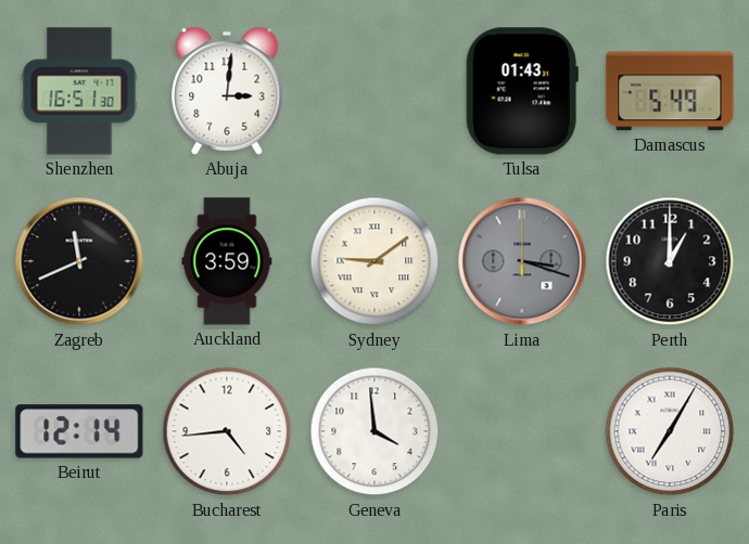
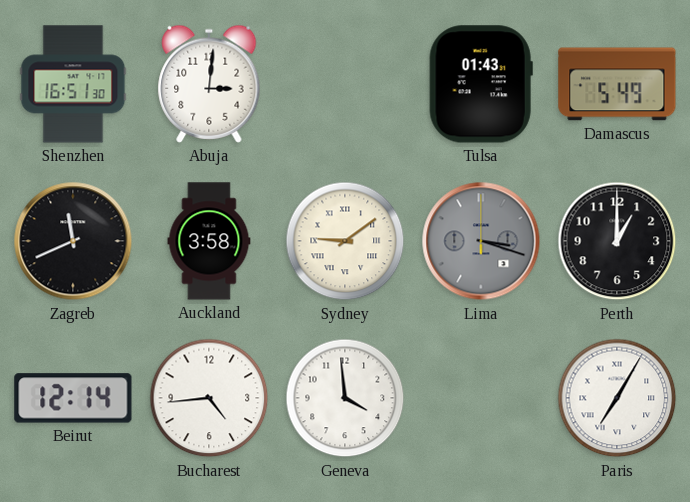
Auckland: 3:59 -> 3:58
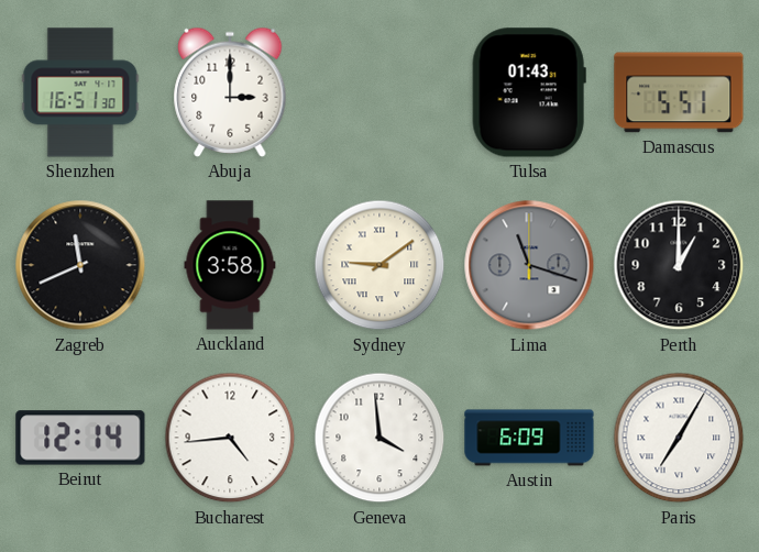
Abuja: 3:01 -> 3:00
Damascus: 5:49 -> 5:51
Lima: 3:18 -> 11:18
Austin: none -> 6:09
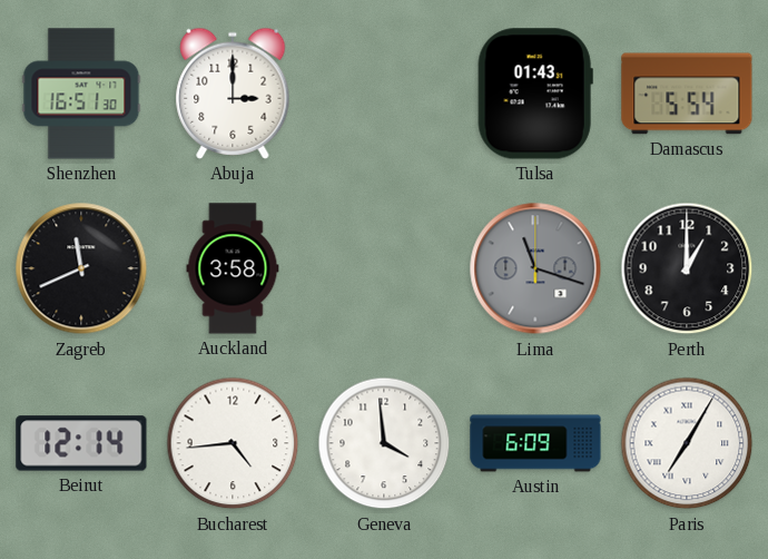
Damascus: 5:51 -> 5:54
Sydney: 9:09 -> none
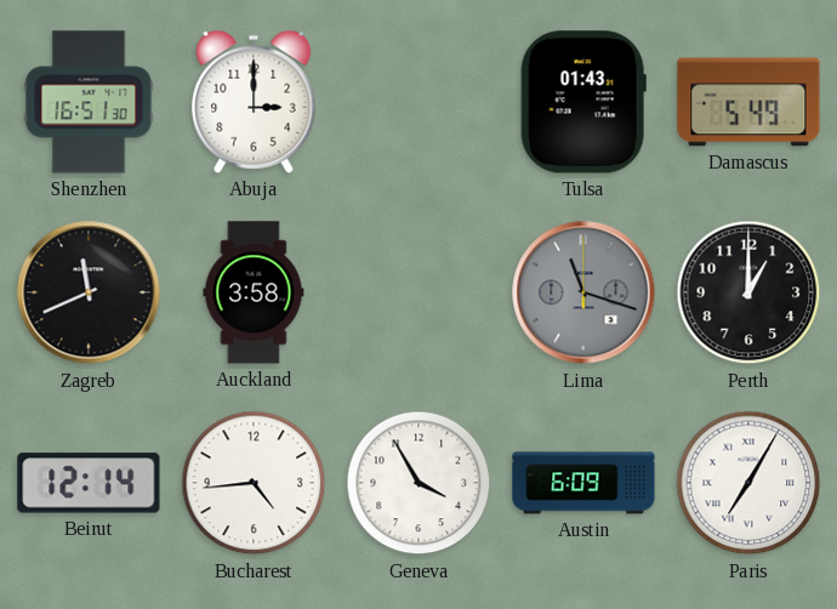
Damascus: 5:54 -> 5:49
Geneva: 3:59 -> 3:55
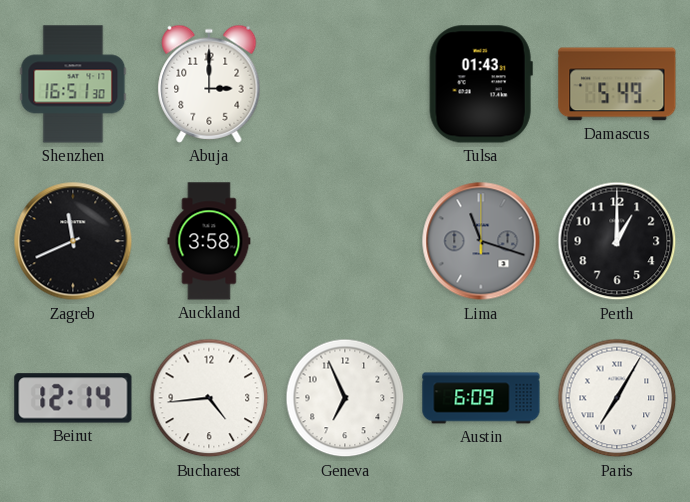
Geneva: 3:55 -> 6:56
